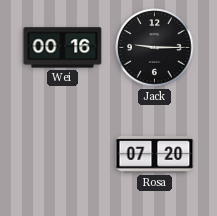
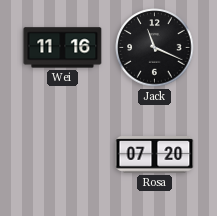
Wei: 00:16 -> 11:16
Jack: 9:15 -> 11:19
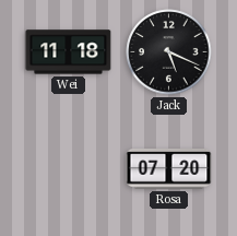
Wei: 11:16 -> 11:18
Jack: 11:19 -> 5:19
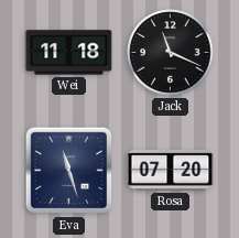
Jack: 5:19 -> 11:19
Eva: none -> 11:27
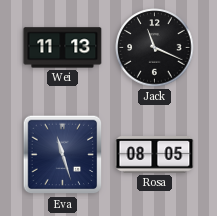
Wei: 11:18 -> 11:13
Rosa: 07:20 -> 08:05
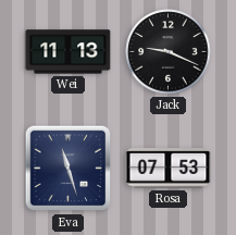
Jack: 11:19 -> 9:19
Rosa: 08:05 -> 07:53
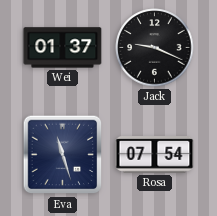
Wei: 11:13 -> 01:37
Rosa: 07:53 -> 07:54
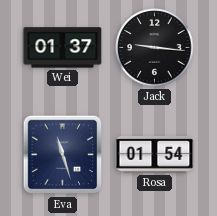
Jack: 9:19 -> 9:16
Rosa: 07:54 -> 01:54
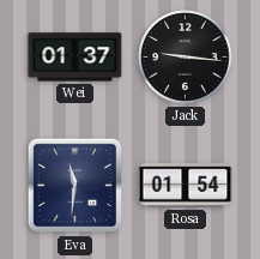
Eva: 11:27 -> 11:31
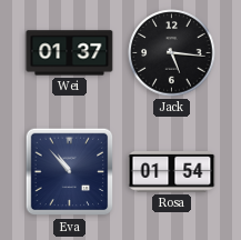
Jack: 9:16 -> 5:16
Eva: 11:31 -> 10:53
